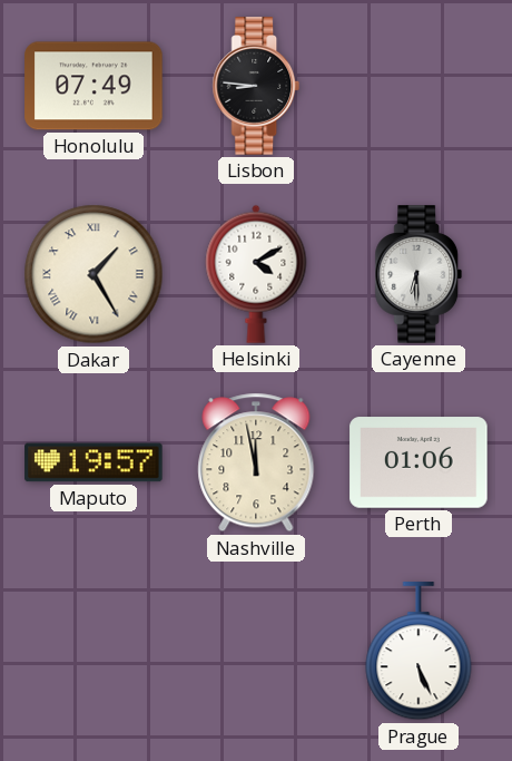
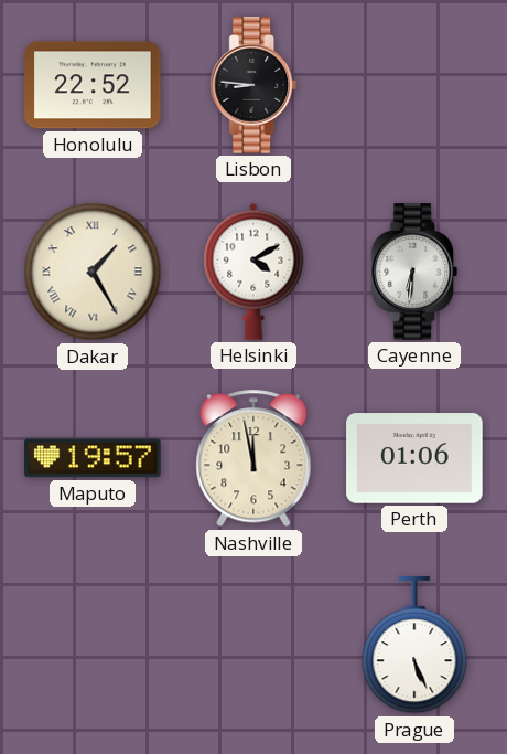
Honolulu: 07:49 -> 22:52
Cayenne: 6:30 -> 6:31
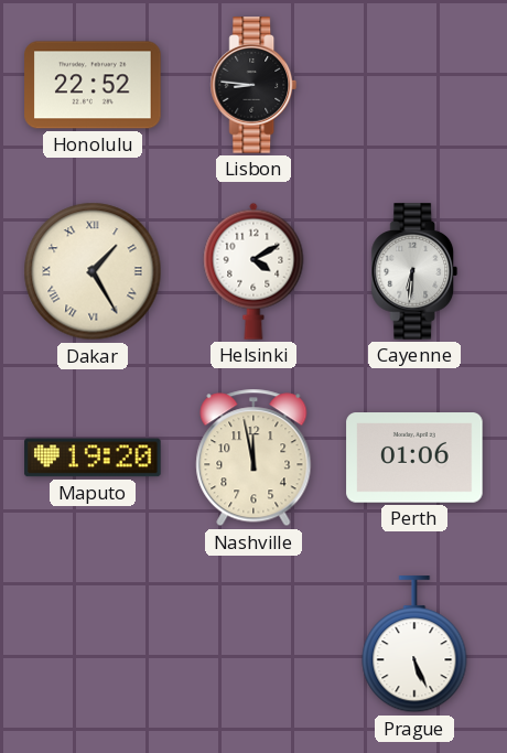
Maputo: 19:57 -> 19:20
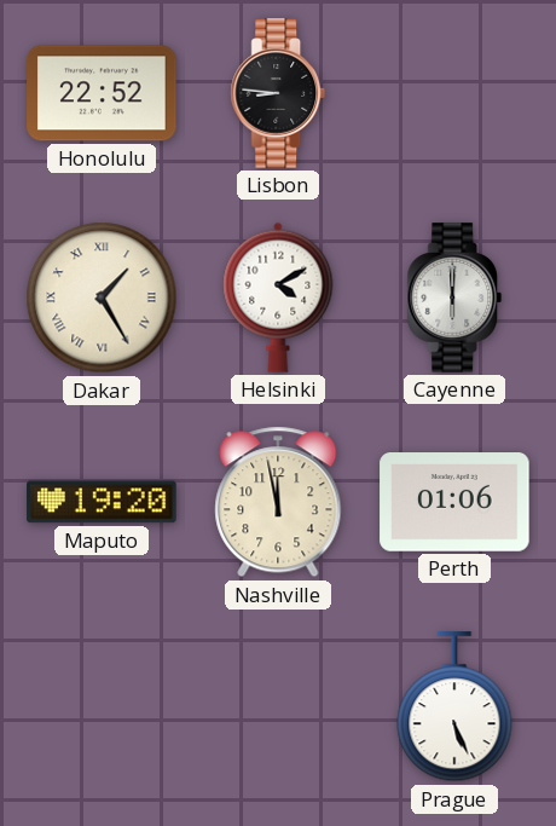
Cayenne: 6:31 -> 6:00
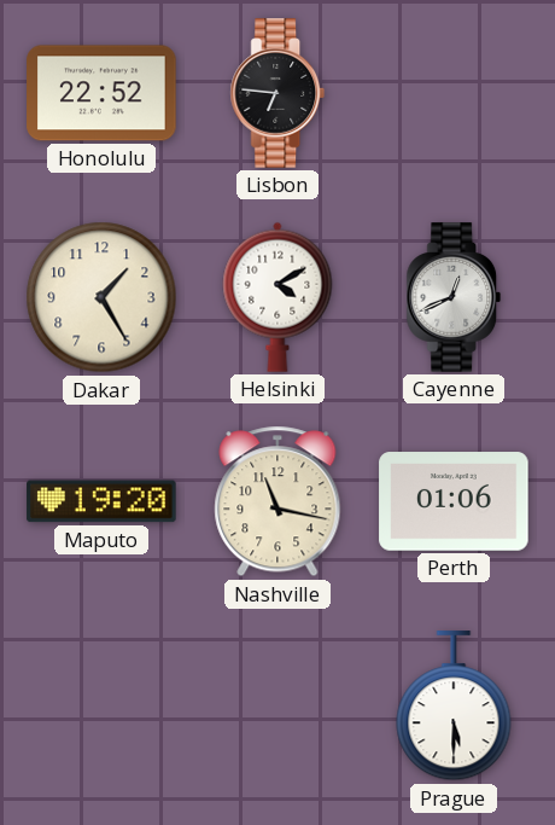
Lisbon: 8:46 -> 6:46
Dakar numerals: Roman -> Arabic
Cayenne: 6:00 -> 12:41
Nashville: 11:58 -> 11:17
Prague: 5:26 -> 5:30
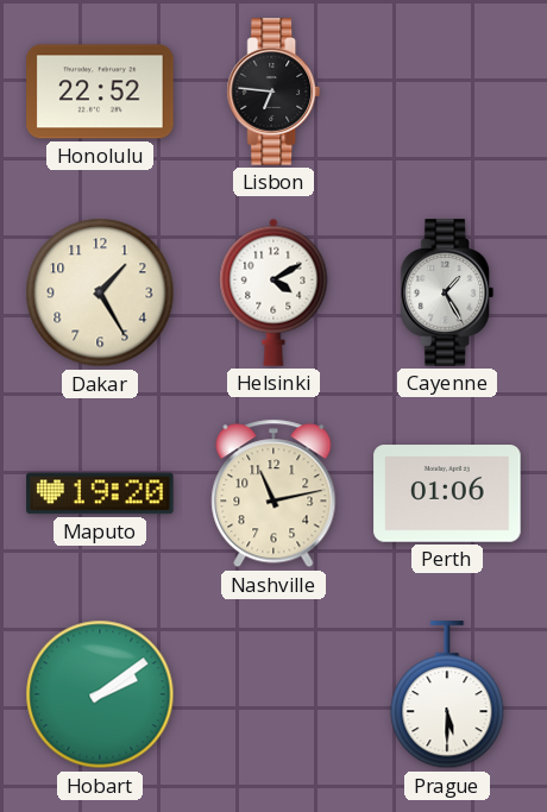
Cayenne: 12:41 -> 1:25
Nashville: 11:17 -> 11:13
Hobart: none -> 2:09
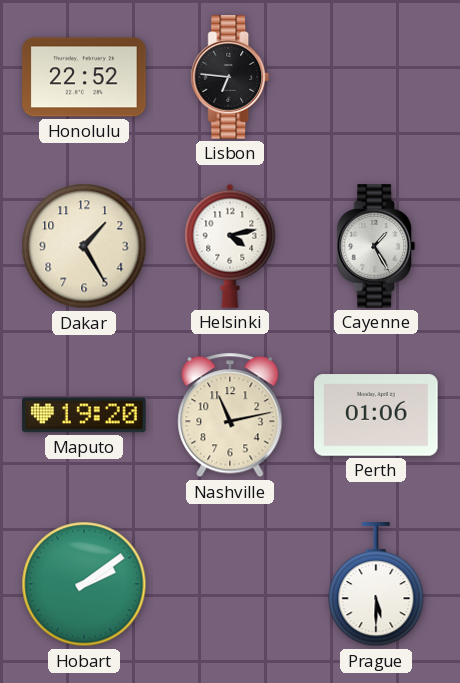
Helsinki: 4:10 -> 4:13
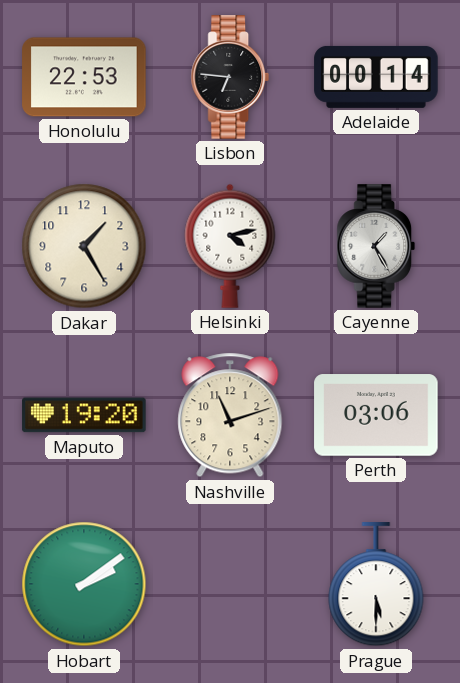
Honolulu: 22:52 -> 22:53
Adelaide: none -> 00:14
Nashville: 11:13 -> 11:12
Perth: 01:06 -> 03:06
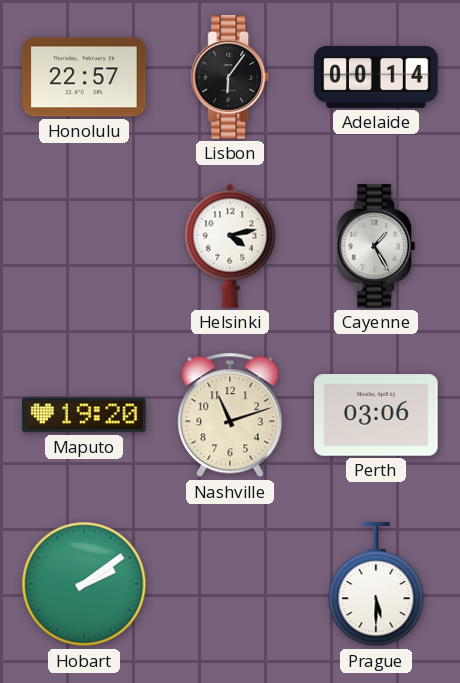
Honolulu: 22:53 -> 22:57
Lisbon: 6:46 -> 6:06
Dakar: 1:25 -> none
